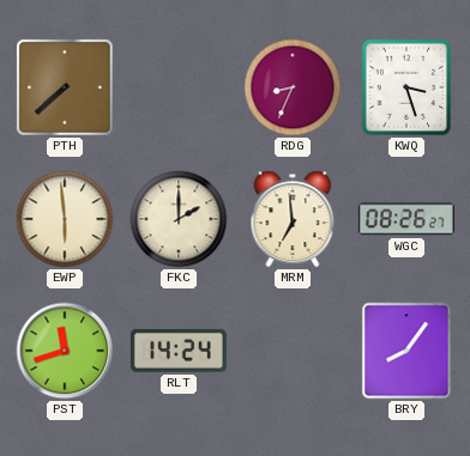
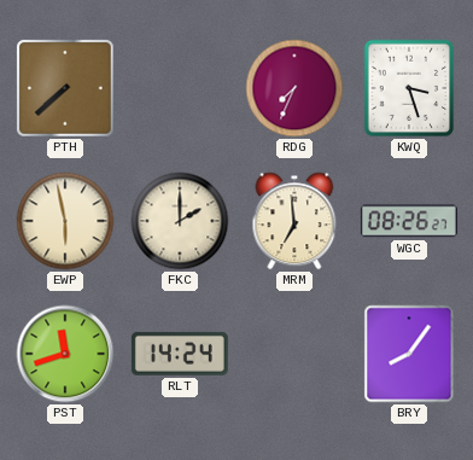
RDG: 8:34 -> 7:34
EWP: 5:59 -> 5:58
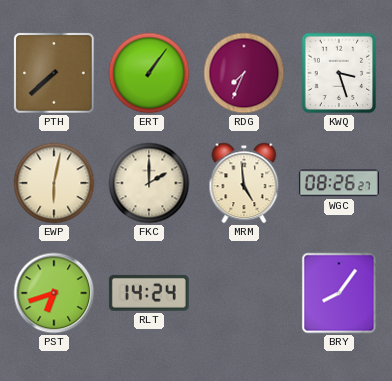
ERT: none -> 1:06
EWP: 5:58 -> 6:02
MRM: 6:59 -> 4:59
PST: 11:42 -> 6:42
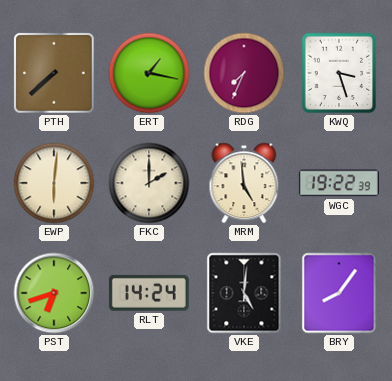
ERT: 1:06 -> 1:17
EWP: 6:02 -> 6:01
WGC: 08:26 -> 19:22
VKE: none -> 5:01
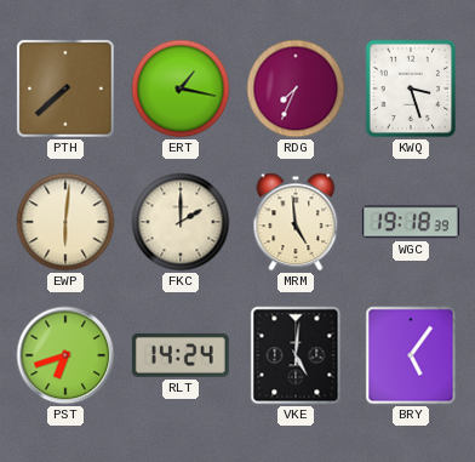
WGC: 19:22 -> 19:18
BRY: 8:06 -> 5:06
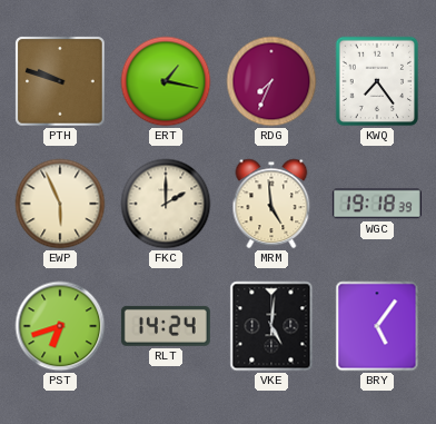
PTH: 7:38 -> 9:48
KWQ: 3:27 -> 7:24
EWP: 6:01 -> 5:56
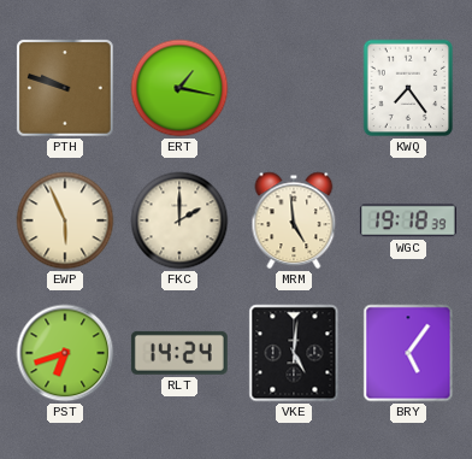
RDG: 7:34 -> none
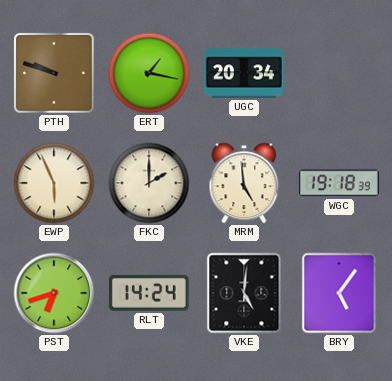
UGC: none -> 20:34
KWQ: 7:24 -> none
